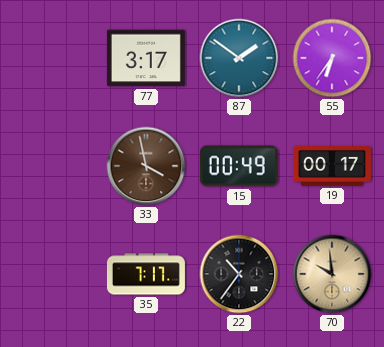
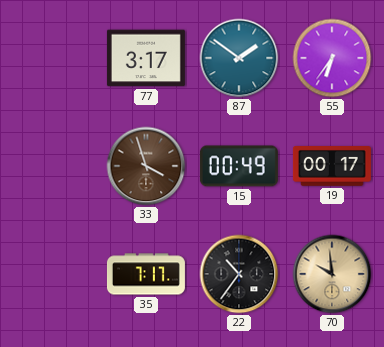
33: 3:58 -> 3:57
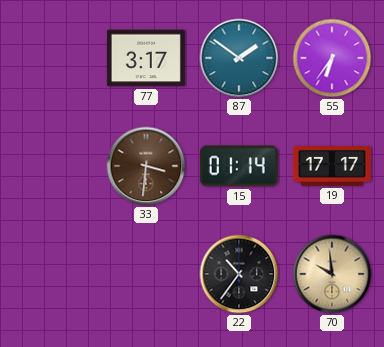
33: 3:57 -> 3:31
15: 00:49 -> 01:14
19: 00:17 -> 17:17
35: 7:17 -> none
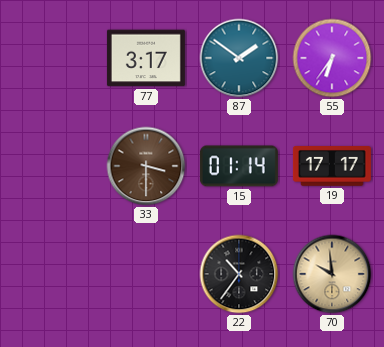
33: 3:31 -> 3:30
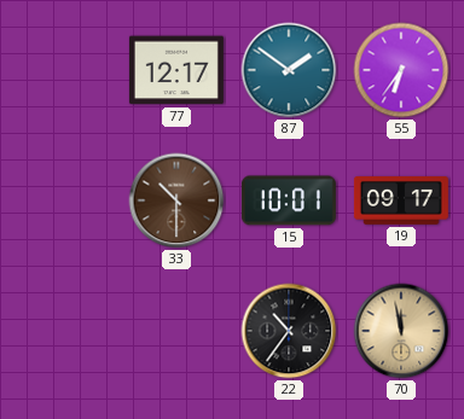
77: 3:17 -> 12:17
33: 3:30 -> 10:30
15: 01:14 -> 10:01
19: 17:17 -> 09:17
70: 9:59 -> 11:58
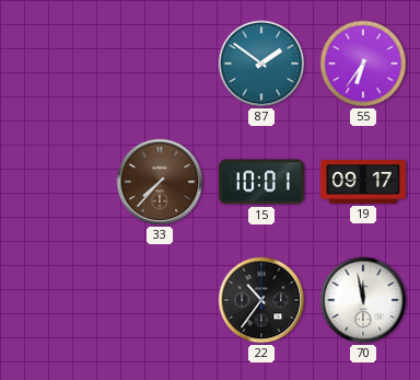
77: 12:17 -> none
33: 10:30 -> 7:37
70 dial: champagne -> white
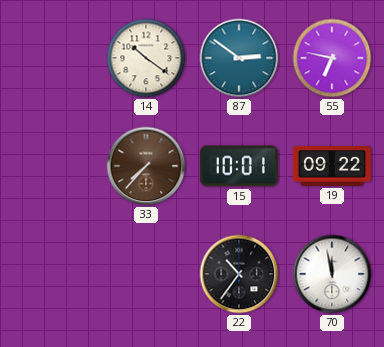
14: none -> 10:21
87: 1:51 -> 2:51
55: 6:36 -> 6:47
19: 09:17 -> 09:22
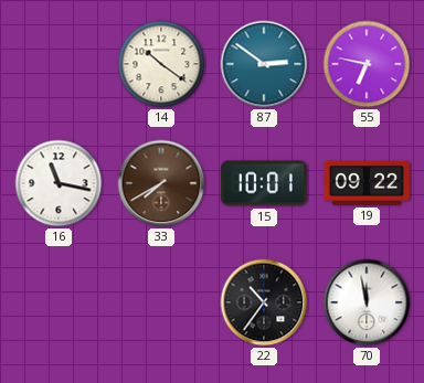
16: none -> 11:17
33: 7:37 -> 7:40
